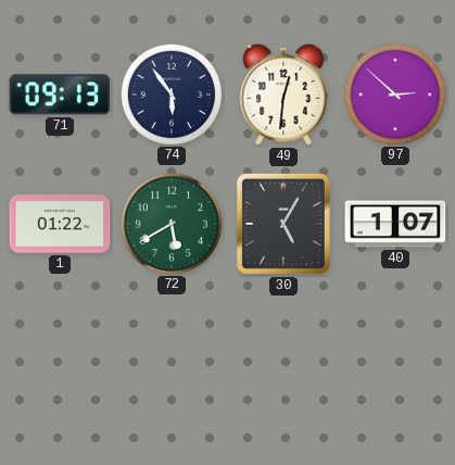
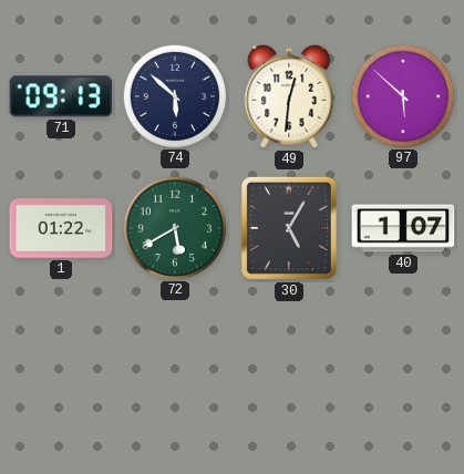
74: 5:54 -> 5:52
97: 2:52 -> 5:52
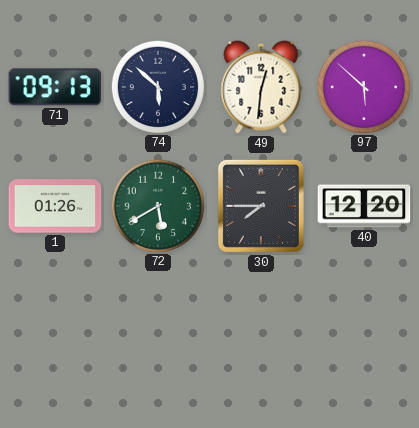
1: 01:22 -> 01:26
30: 5:05 -> 7:45
40: 1:07 -> 12:20
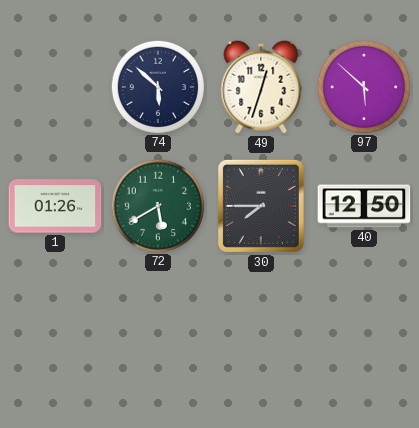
71: 09:13 -> none
49: 12:31 -> 12:33
40: 12:20 -> 12:50
